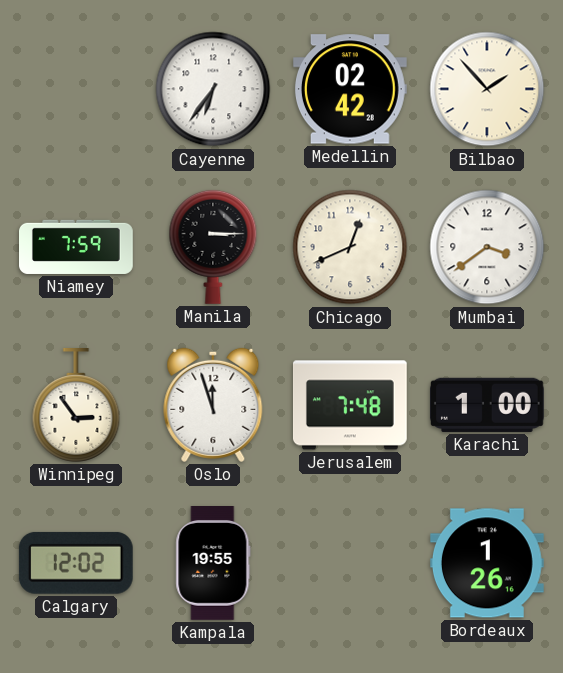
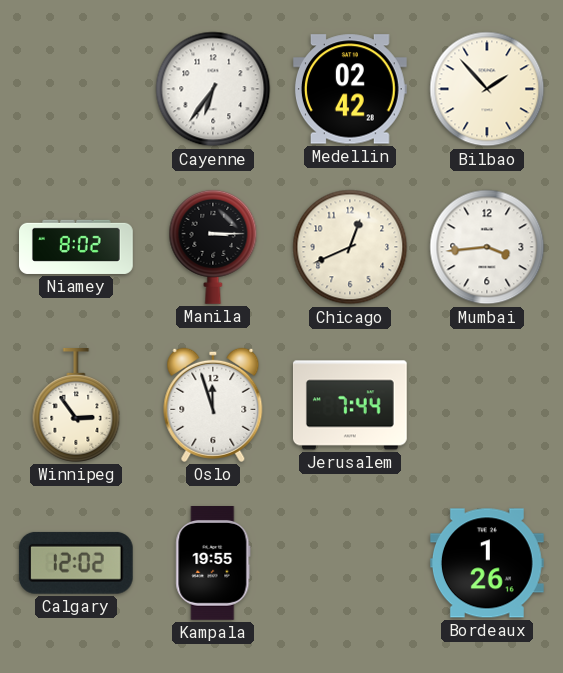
Niamey: 7:59 -> 8:02
Mumbai: 3:39 -> 3:44
Jerusalem: 7:48 -> 7:44
Karachi: 1:00 -> none
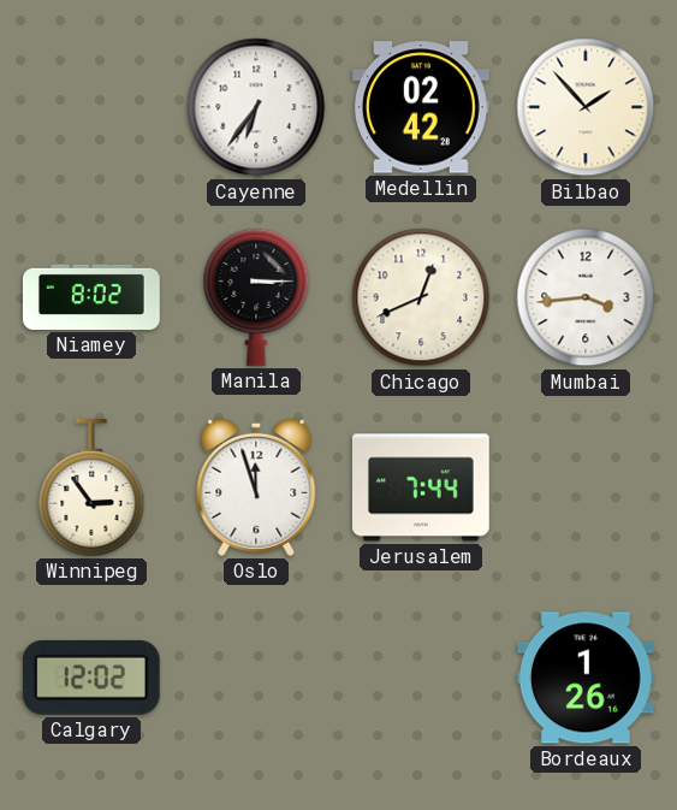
Kampala: 19:55 -> none
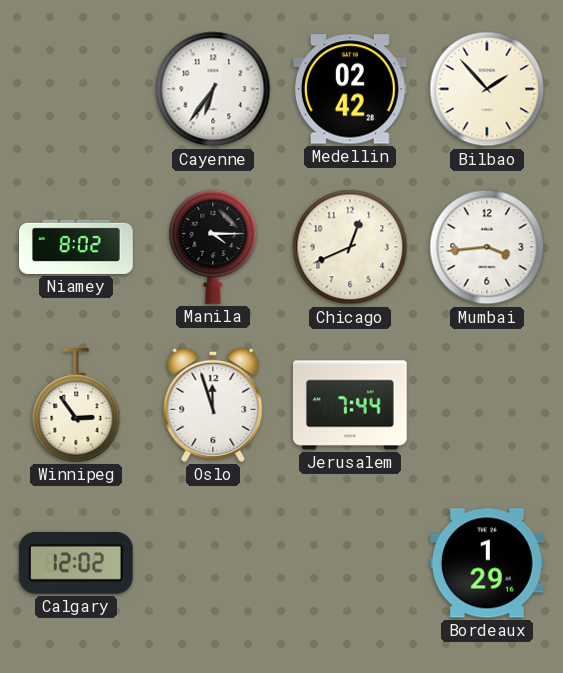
Manila: 3:15 -> 4:15
Bordeaux: 1:26 -> 1:29
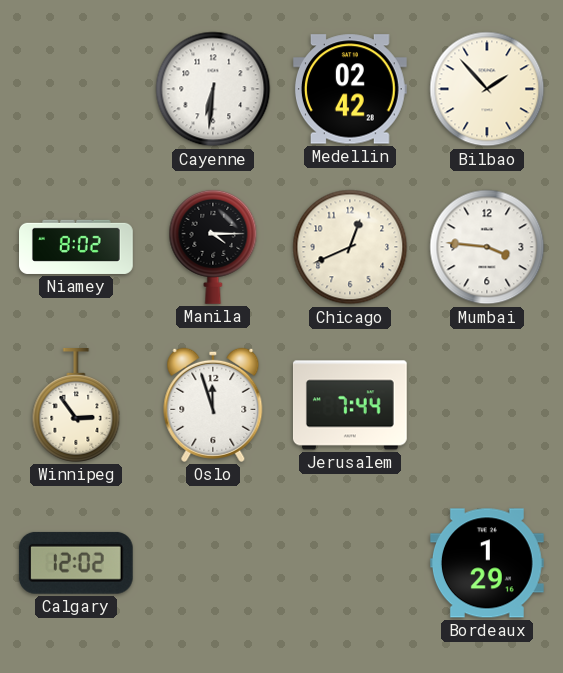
Cayenne: 6:36 -> 6:31
Mumbai: 3:44 -> 3:46
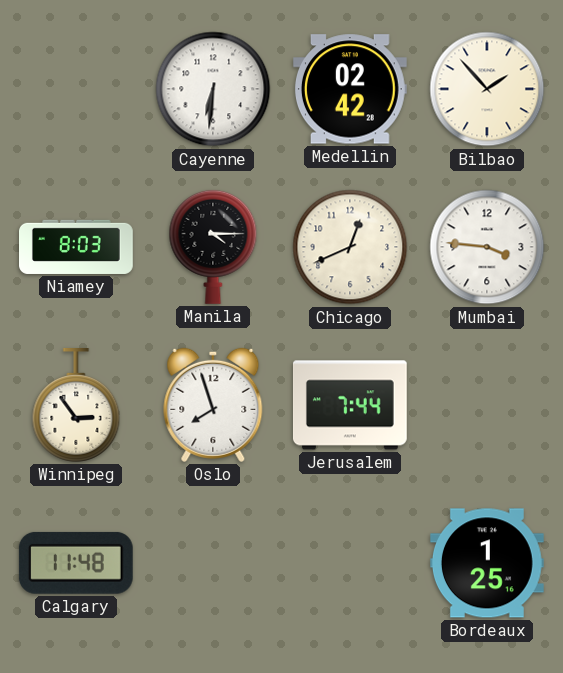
Niamey: 8:02 -> 8:03
Oslo: 11:57 -> 7:57
Calgary: 12:02 -> 11:48
Bordeaux: 1:29 -> 1:25
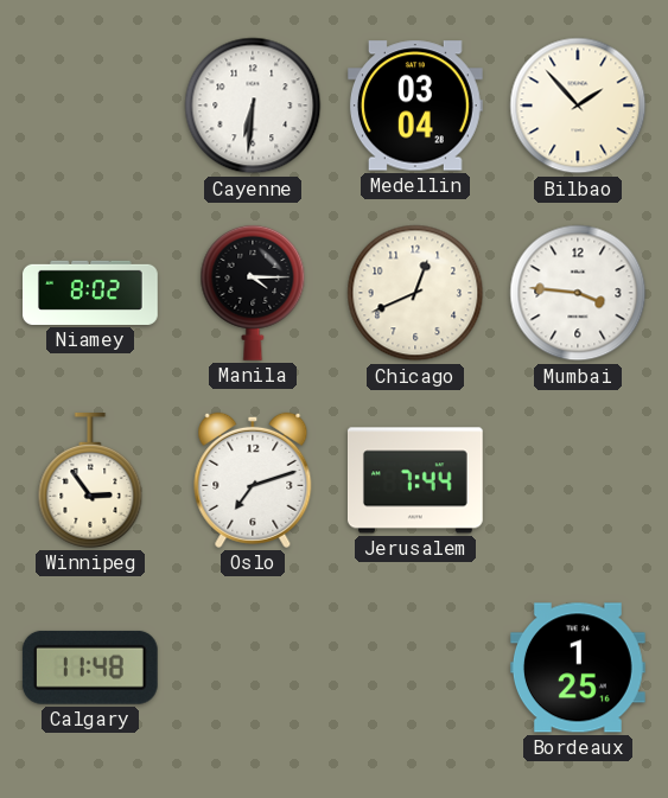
Medellin: 02:42 -> 03:04
Niamey: 8:03 -> 8:02
Oslo: 7:57 -> 7:12
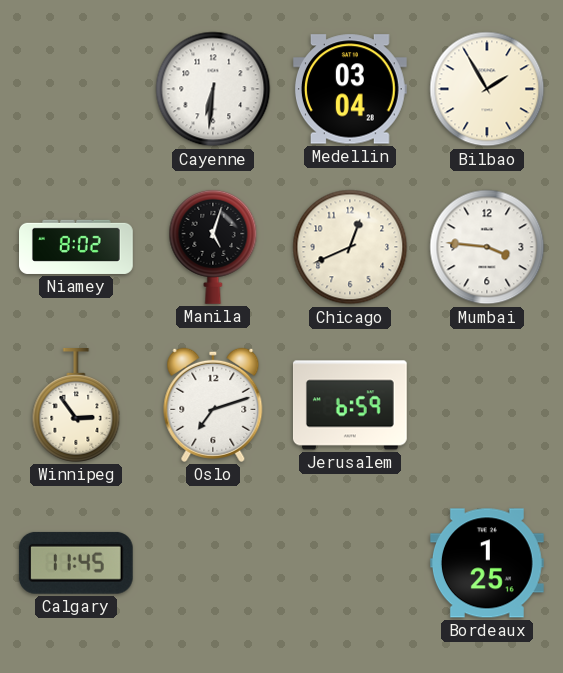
Bilbao: 1:53 -> 1:55
Manila: 4:15 -> 5:03
Jerusalem: 7:44 -> 6:59
Calgary: 11:48 -> 11:45
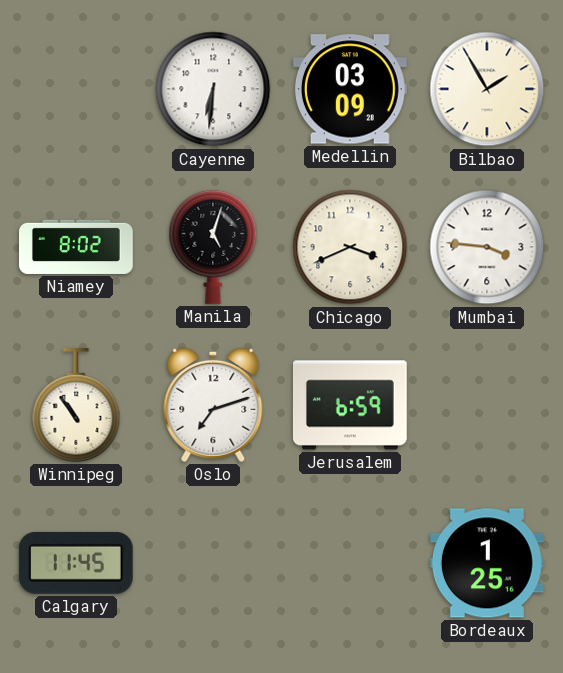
Medellin: 03:04 -> 03:09
Chicago: 12:41 -> 3:41
Winnipeg: 2:54 -> 10:54
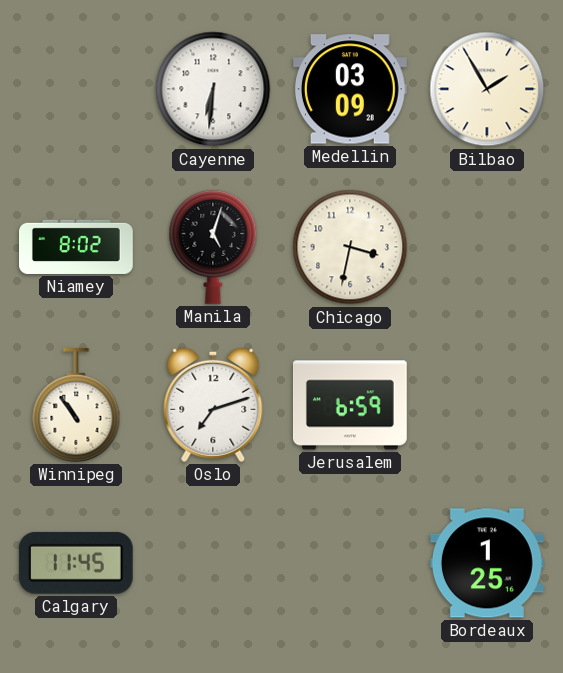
Chicago: 3:41 -> 3:32
Mumbai: 3:46 -> none
